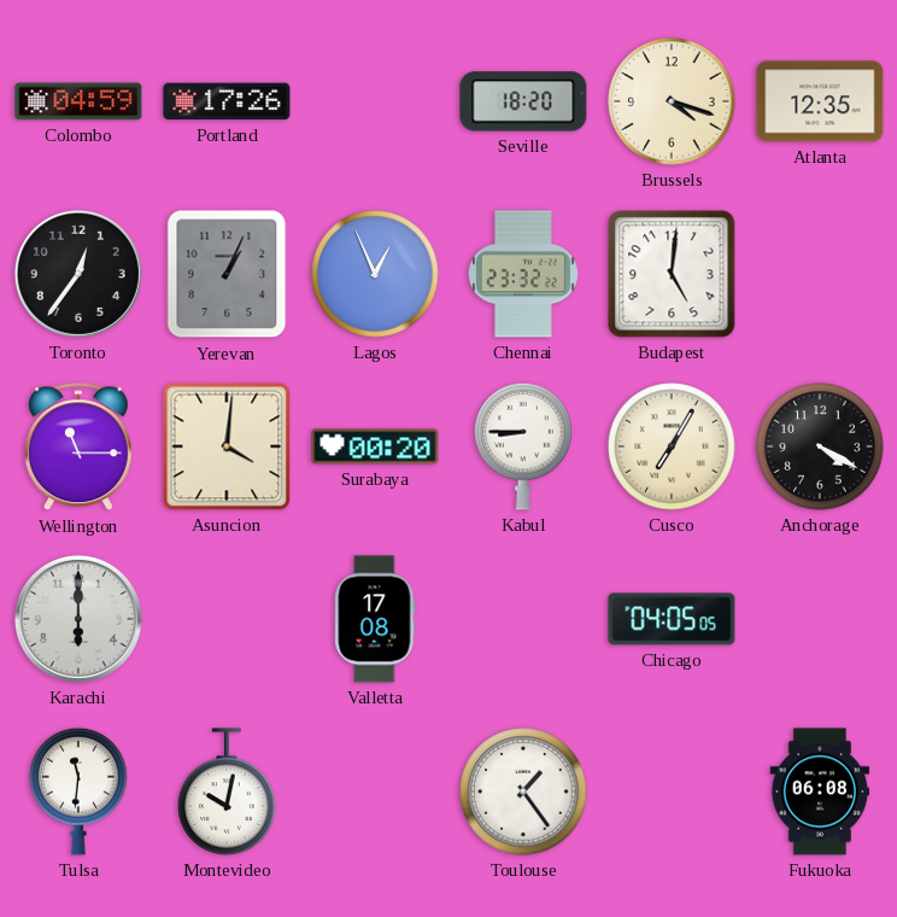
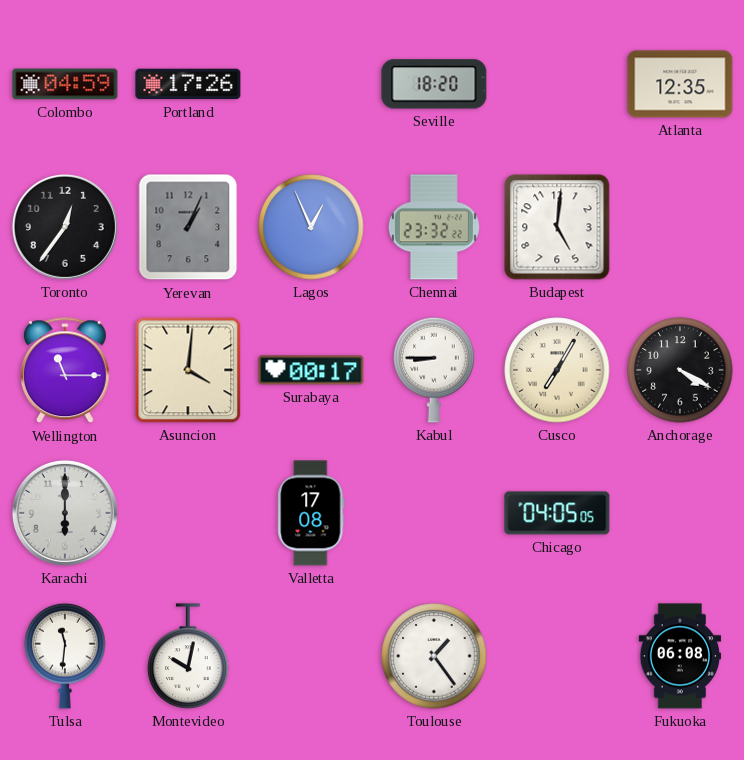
Brussels: 4:18 -> none
Surabaya: 00:20 -> 00:17
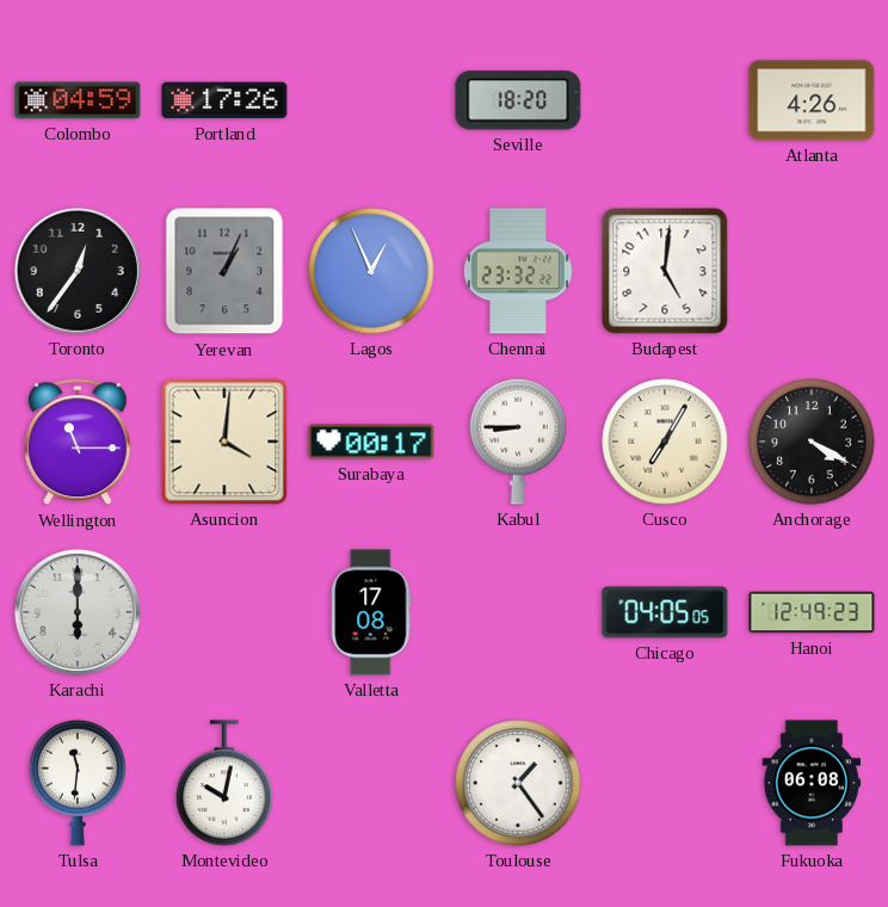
Atlanta: 12:35 -> 4:26
Hanoi: none -> 12:49
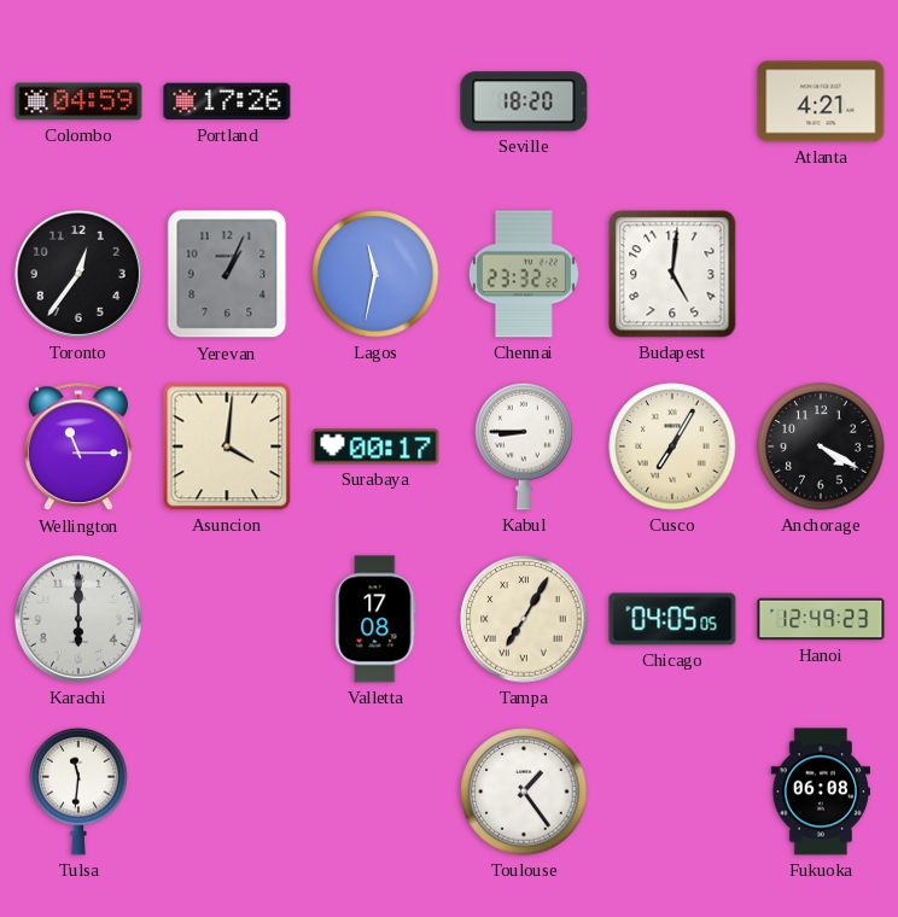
Atlanta: 4:26 -> 4:21
Lagos: 12:56 -> 11:32
Tampa: none -> 7:05
Montevideo: 10:02 -> none
